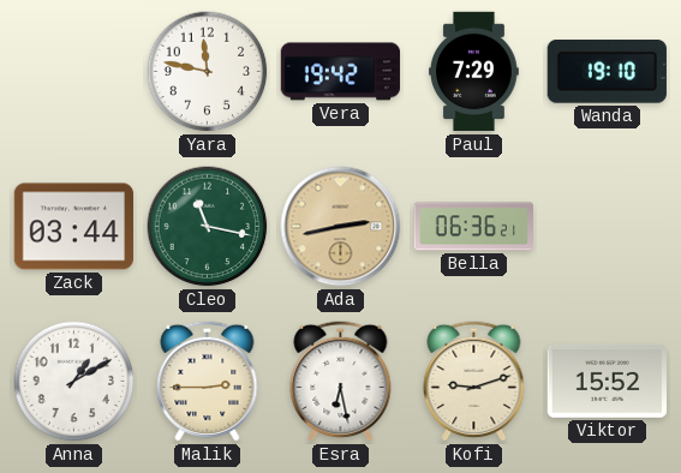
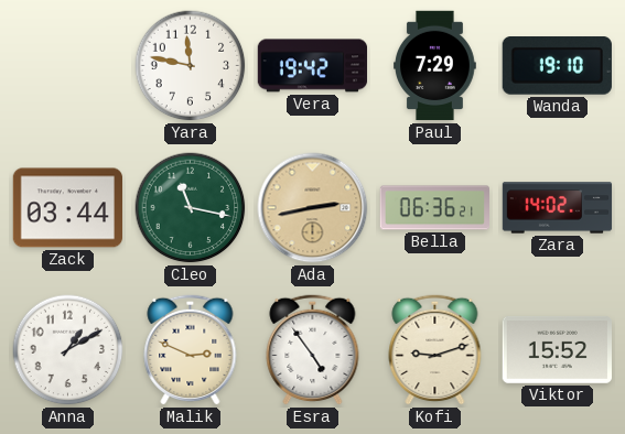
Zara: none -> 14:02
Malik: 2:45 -> 2:49
Esra: 6:28 -> 4:54
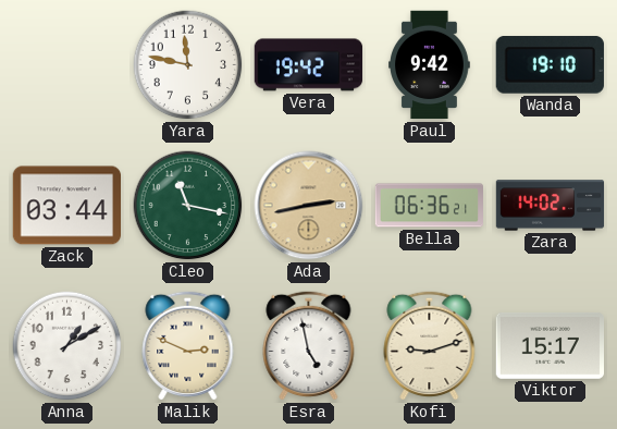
Paul: 7:29 -> 9:42
Esra: 4:54 -> 4:58
Viktor: 15:52 -> 15:17
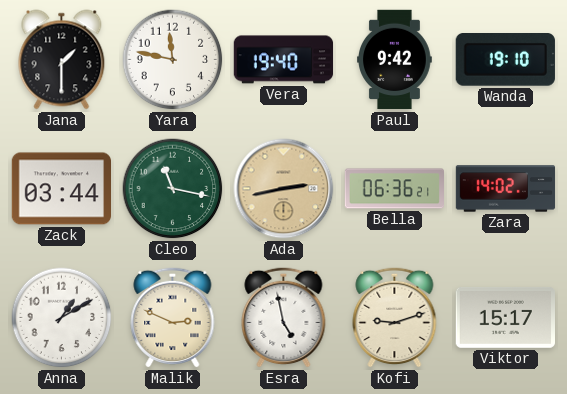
Jana: none -> 1:30
Vera: 19:42 -> 19:40
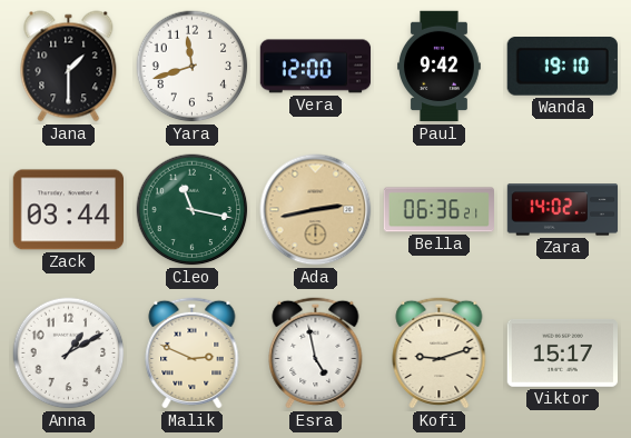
Yara: 11:47 -> 11:42
Vera: 19:40 -> 12:00
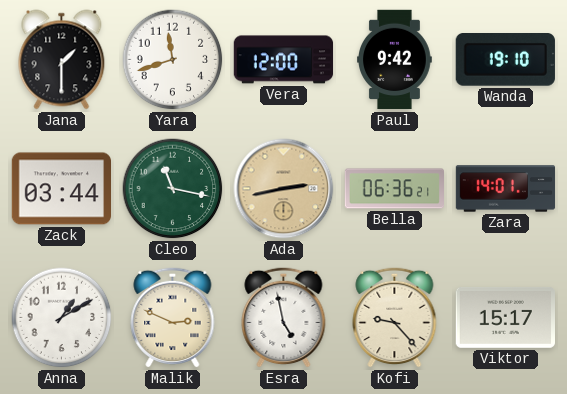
Zara: 14:02 -> 14:01
Kofi: 9:12 -> 9:23
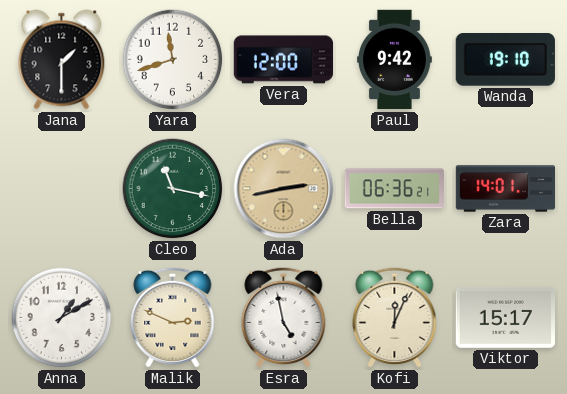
Zack: 03:44 -> none
Kofi: 9:23 -> 12:04
